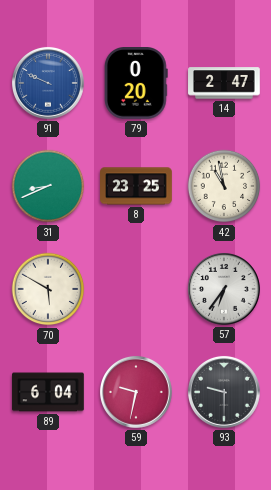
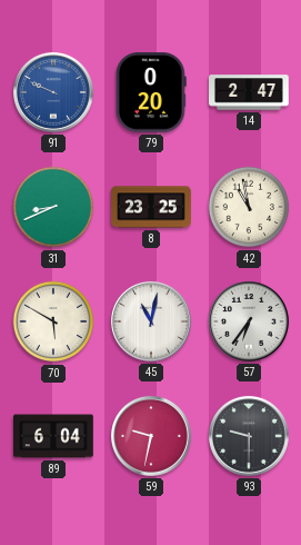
45: none -> 11:02
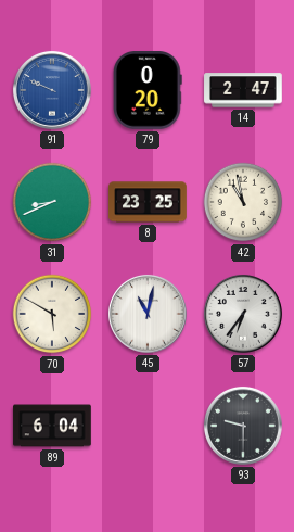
59: 9:32 -> none
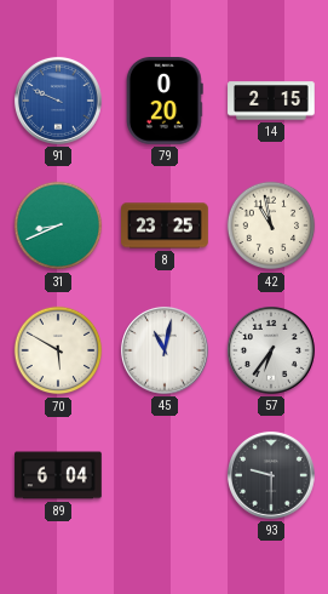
14: 2:47 -> 2:15
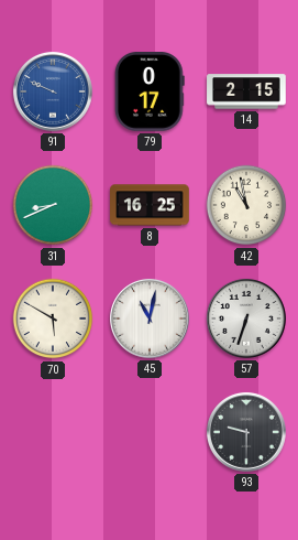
79: 0:20 -> 0:17
8: 23:25 -> 16:25
57: 6:36 -> 6:33
89: 6:04 -> none
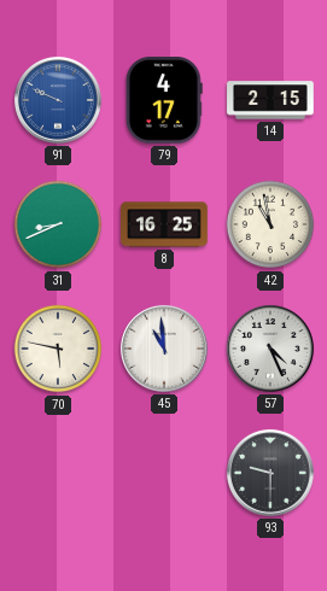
79: 0:17 -> 4:17
70: 5:50 -> 5:47
45: 11:02 -> 10:59
57: 6:33 -> 4:26
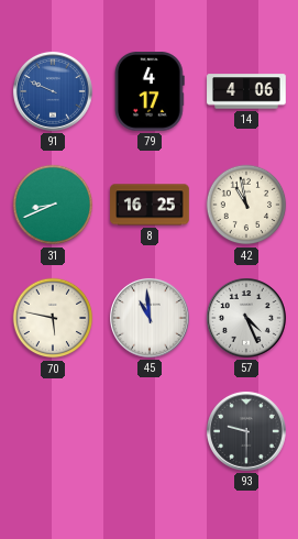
14: 2:15 -> 4:06
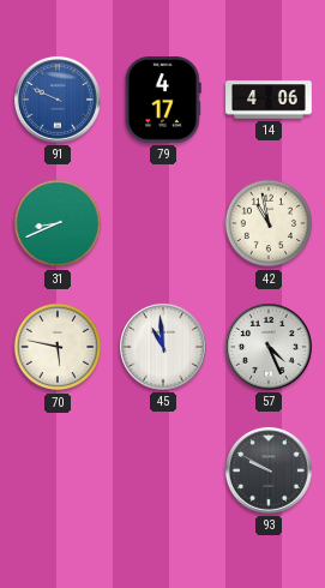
8: 16:25 -> none
93: 9:30 -> 9:50
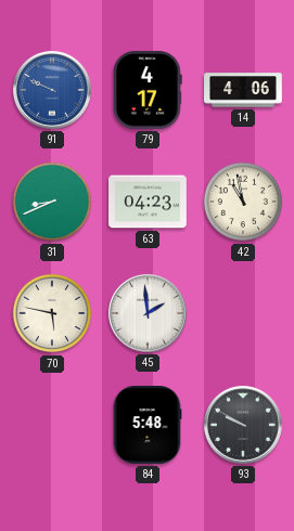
63: none -> 04:23
45: 10:59 -> 1:59
57: 4:26 -> none
84: none -> 5:48
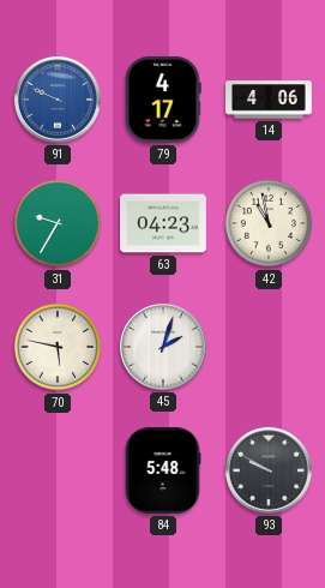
31: 8:41 -> 9:35
45: 1:59 -> 2:03
